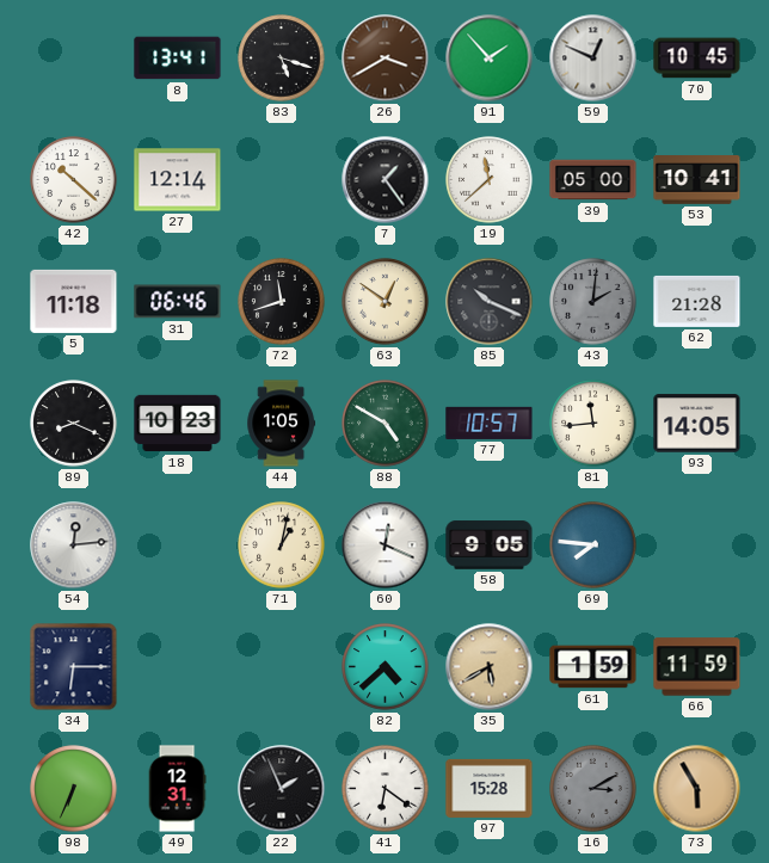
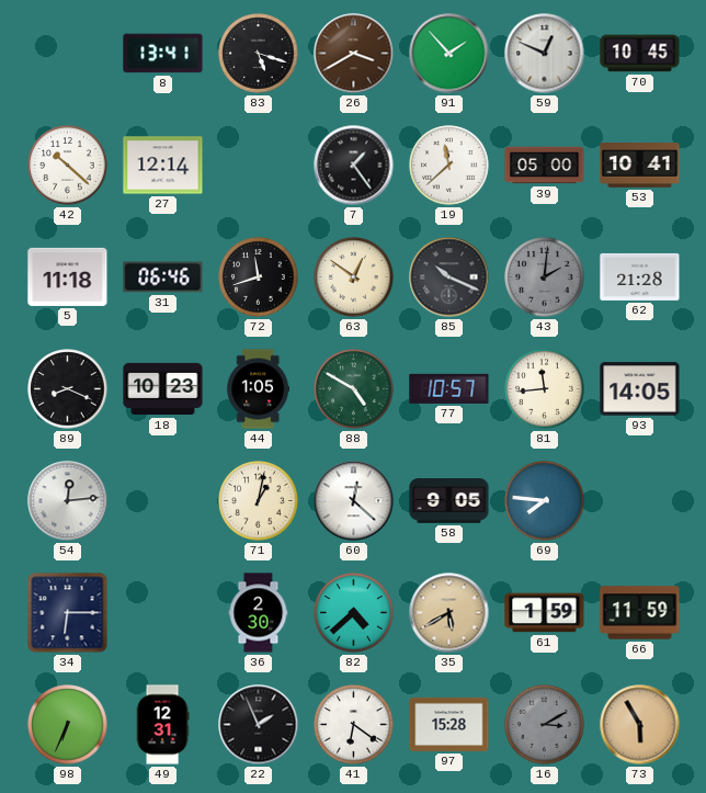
60: 12:19 -> 12:22
36: none -> 2:30
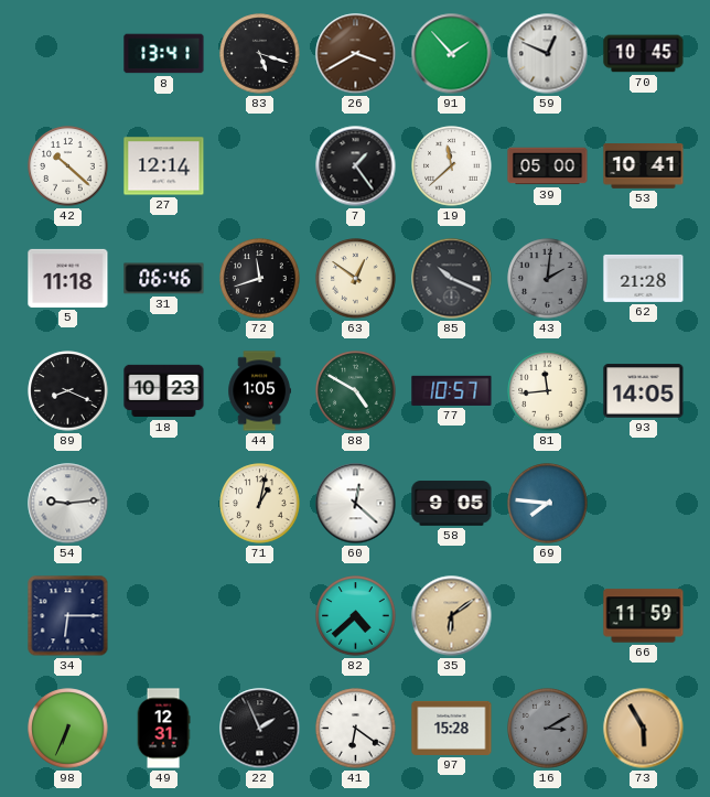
54: 12:14 -> 9:14
36: 2:30 -> none
35: 5:40 -> 6:09
61: 1:59 -> none
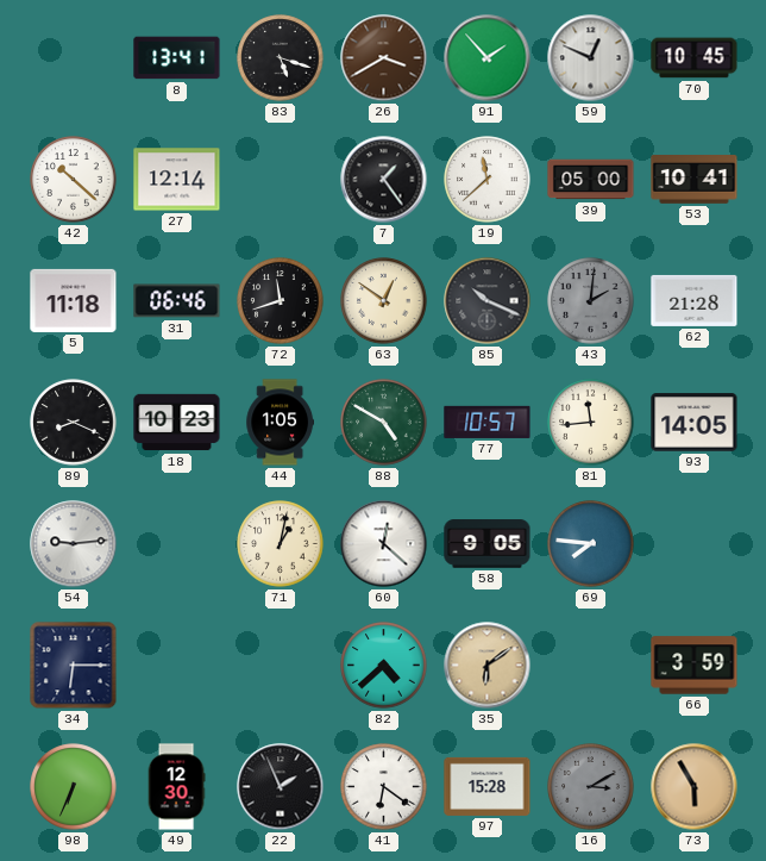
66: 11:59 -> 3:59
49: 12:31 -> 12:30
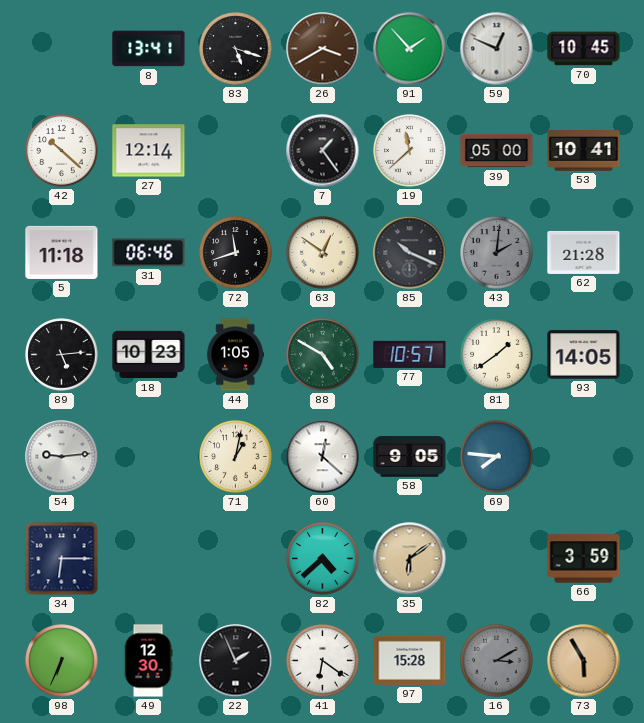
89: 8:19 -> 5:14
81: 11:44 -> 1:39
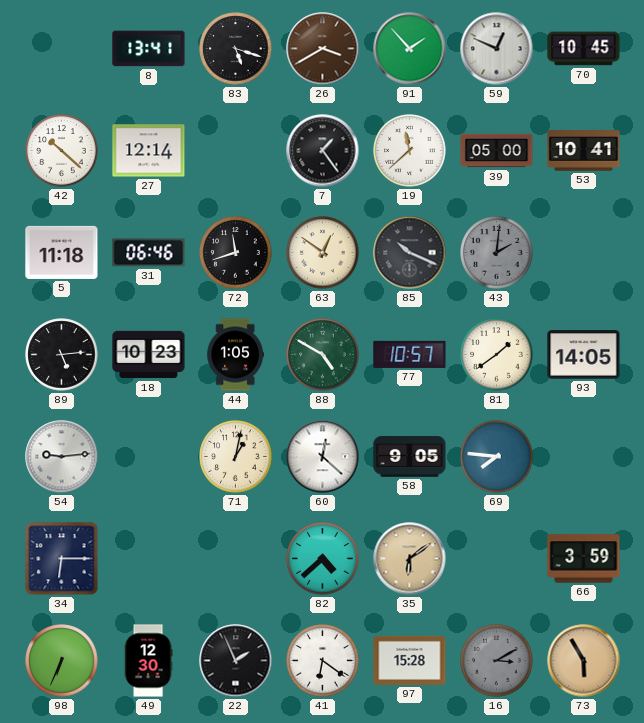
62: 21:28 -> none
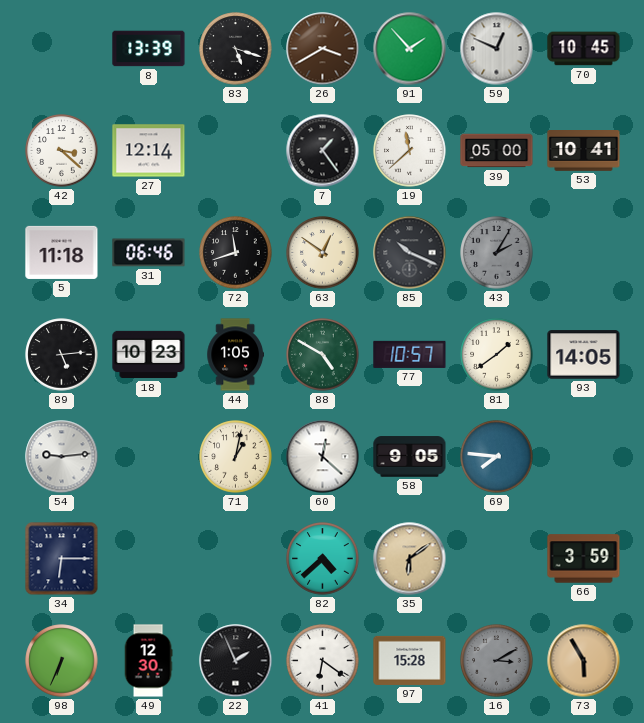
8: 13:41 -> 13:39
42: 10:22 -> 3:22
43: 2:01 -> 2:05
